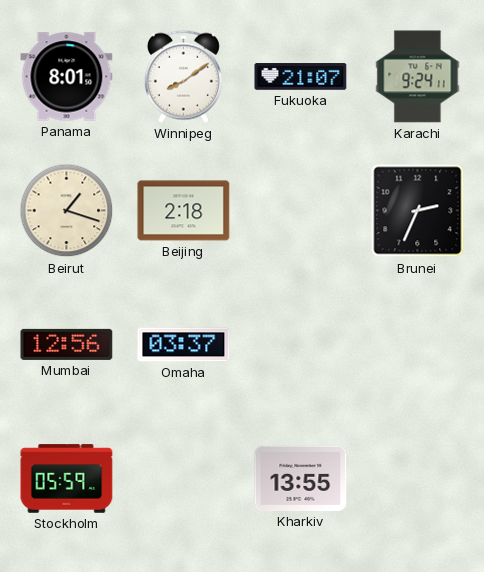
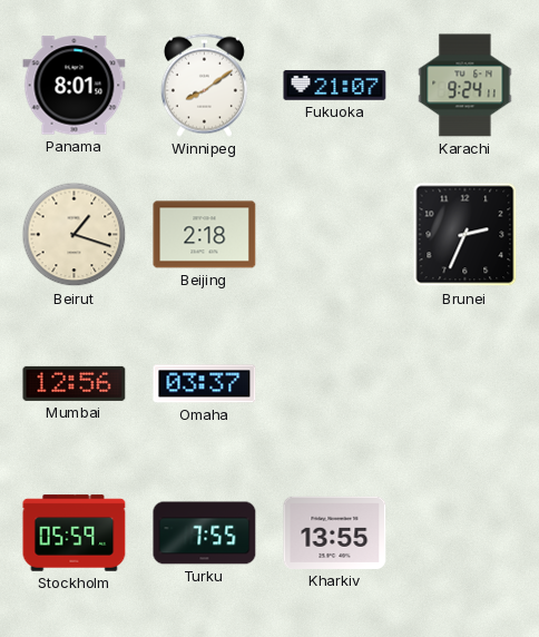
Turku: none -> 7:55
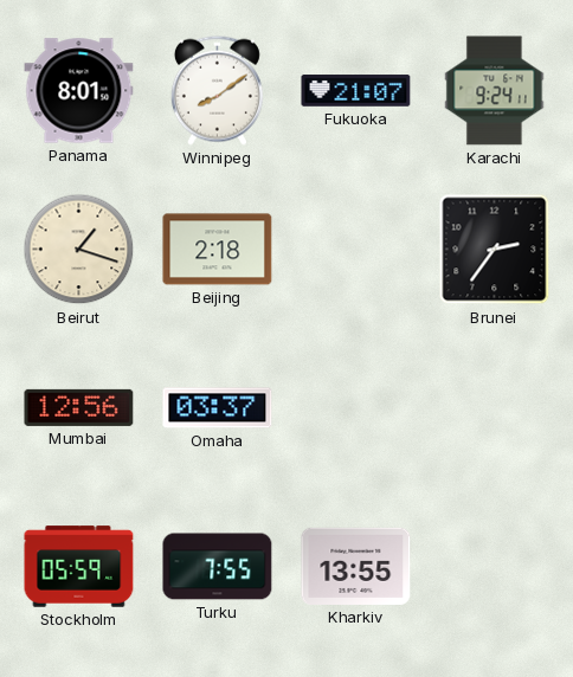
Brunei: 2:34 -> 2:36
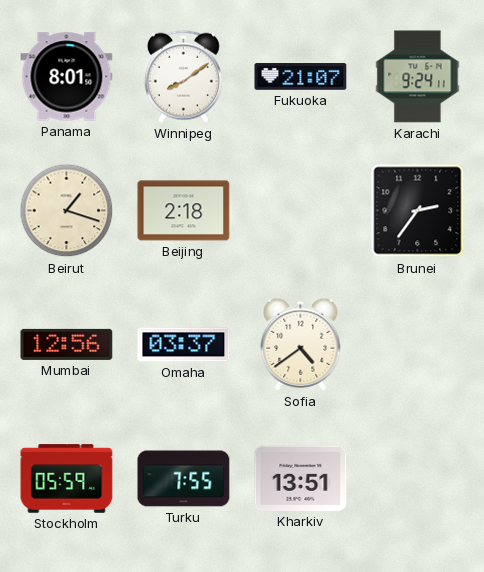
Sofia: none -> 4:39
Kharkiv: 13:55 -> 13:51
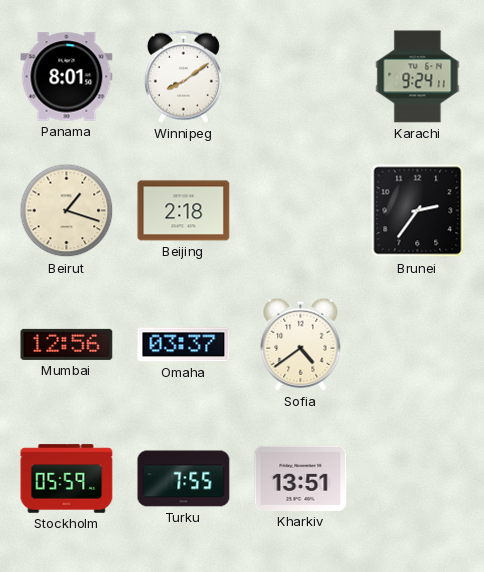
Fukuoka: 21:07 -> none
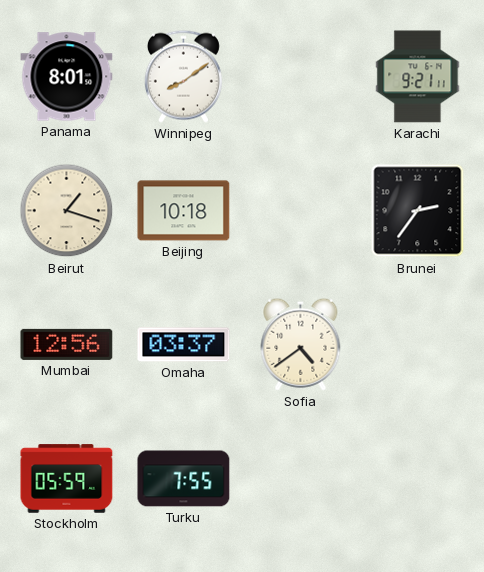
Karachi: 9:24 -> 9:21
Beijing: 2:18 -> 10:18
Kharkiv: 13:51 -> none
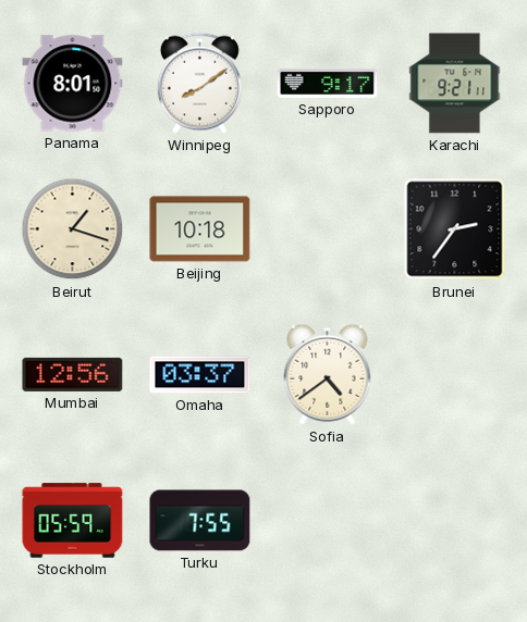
Sapporo: none -> 9:17
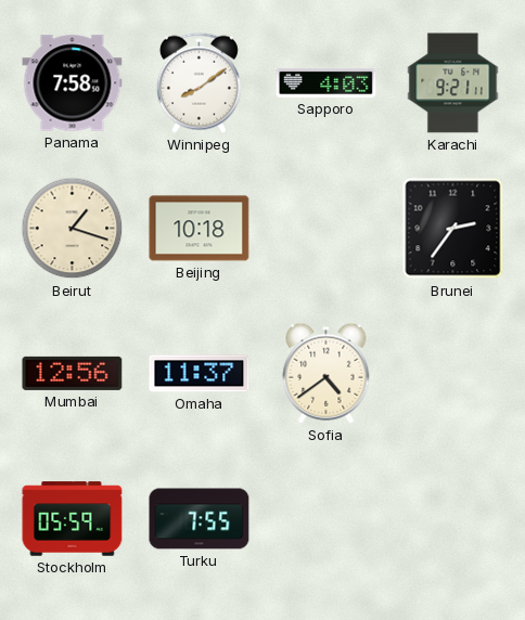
Panama: 8:01 -> 7:58
Sapporo: 9:17 -> 4:03
Omaha: 03:37 -> 11:37
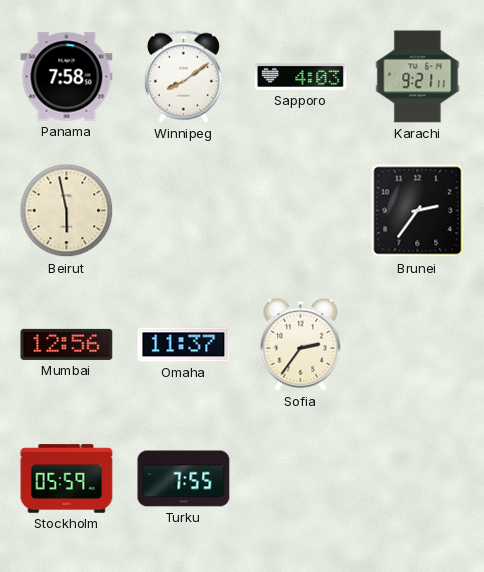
Beirut: 1:18 -> 5:58
Beijing: 10:18 -> none
Sofia: 4:39 -> 2:36
